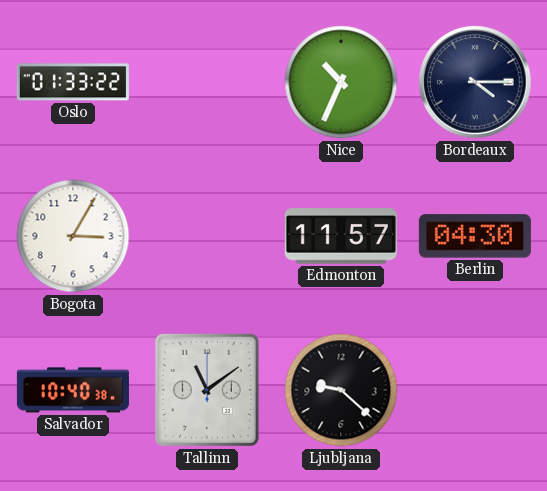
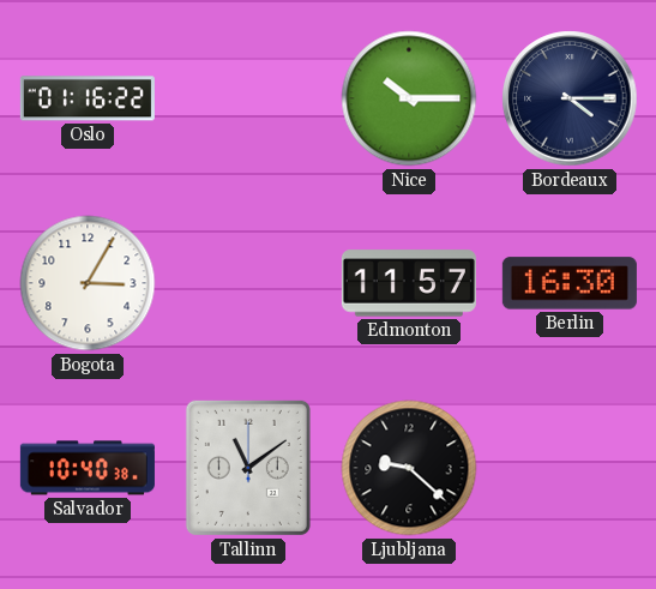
Oslo: 01:33 -> 01:16
Nice: 10:34 -> 10:15
Berlin: 04:30 -> 16:30
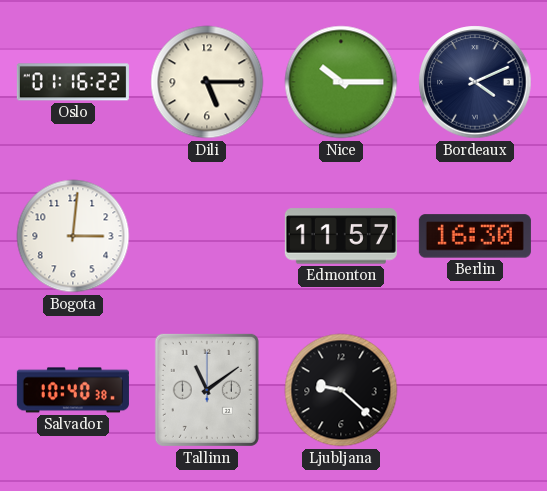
Dili: none -> 5:15
Bordeaux: 4:15 -> 4:11
Bogota: 3:05 -> 3:01
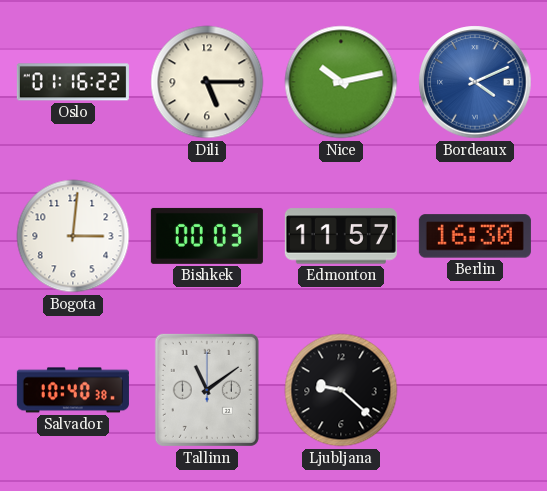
Nice: 10:15 -> 10:13
Bordeaux dial: navy -> blue
Bishkek: none -> 00:03
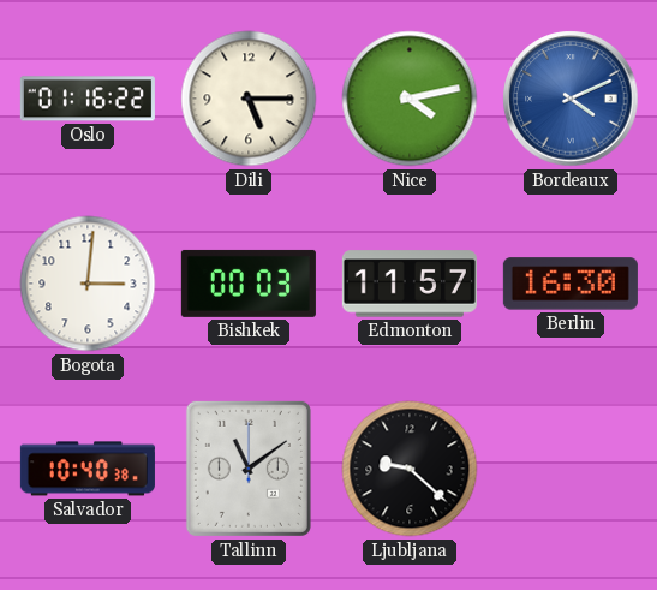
Nice: 10:13 -> 4:13
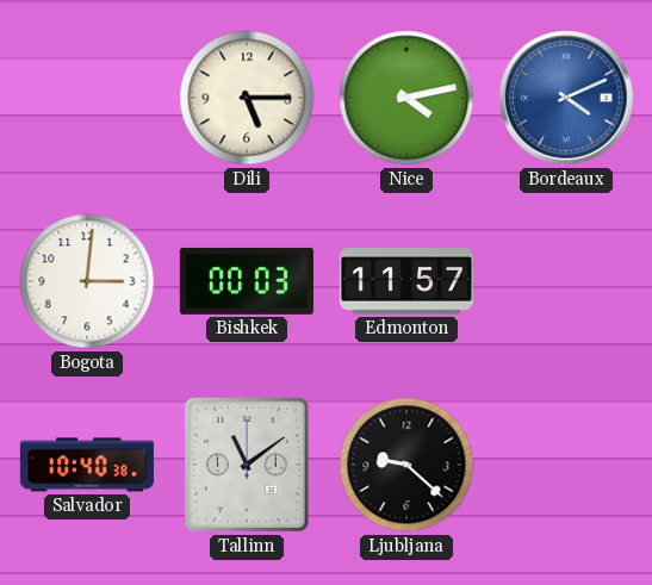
Oslo: 01:16 -> none
Berlin: 16:30 -> none
